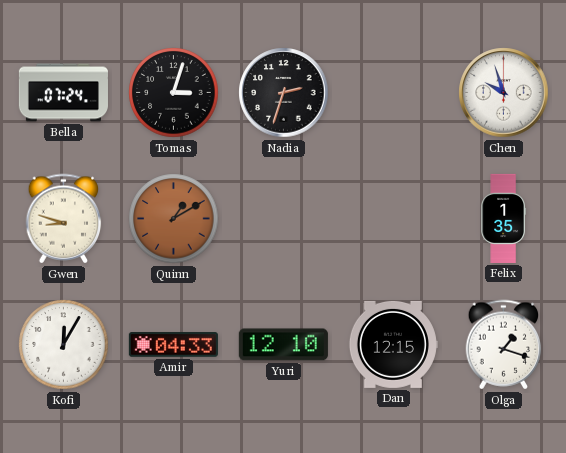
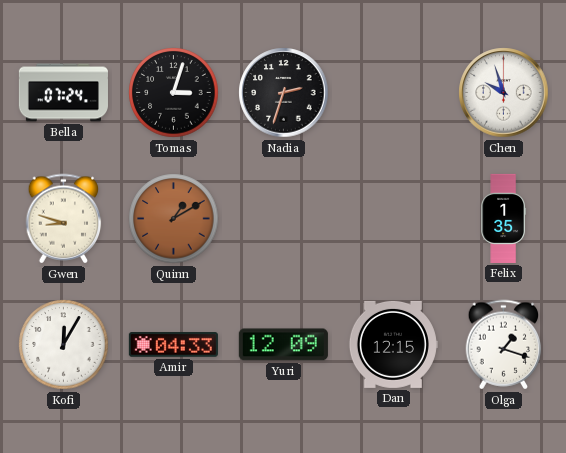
Yuri: 12:10 -> 12:09
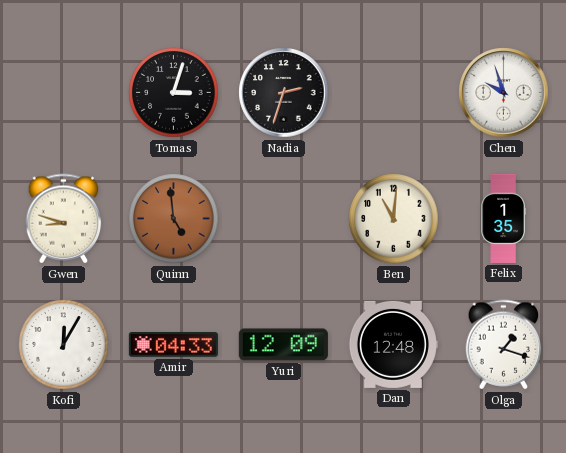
Bella: 07:24 -> none
Quinn: 1:10 -> 4:59
Ben: none -> 11:01
Dan: 12:15 -> 12:48
